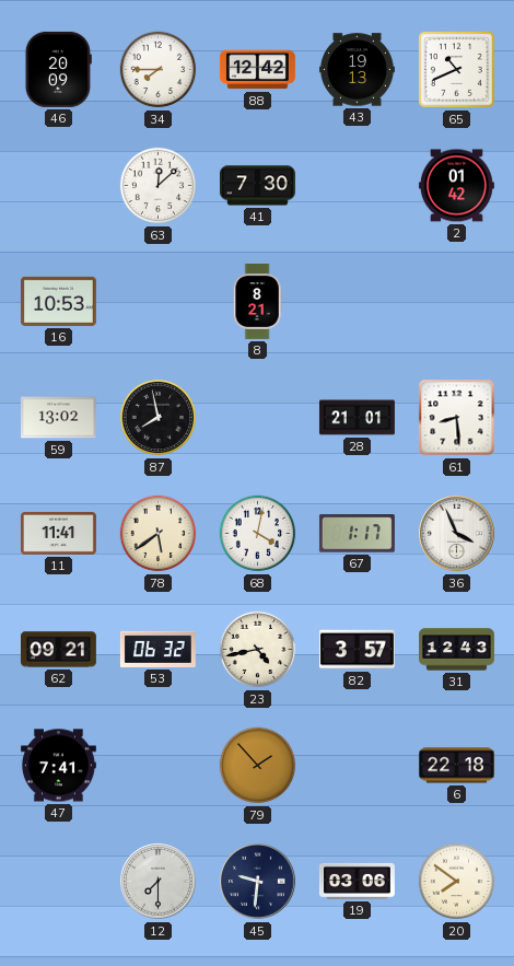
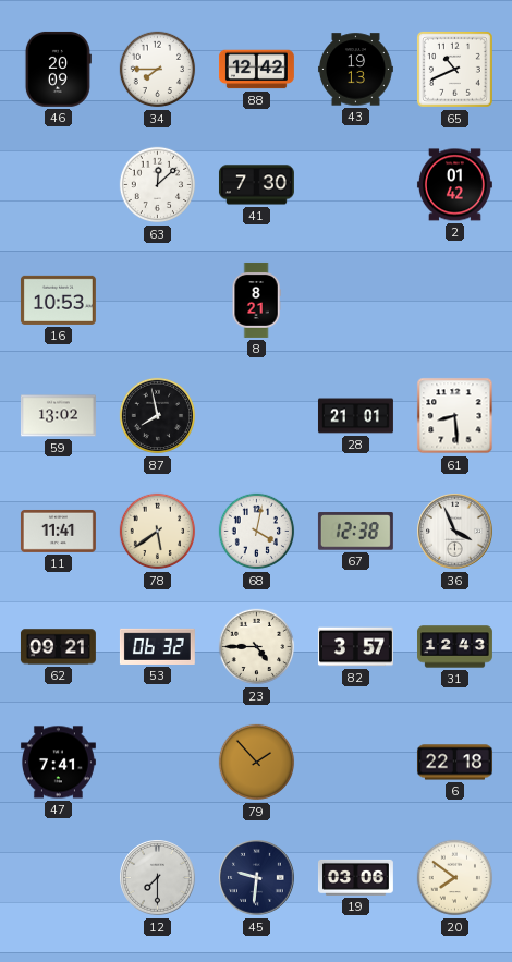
67: 1:17 -> 12:38
23: 4:43 -> 4:45
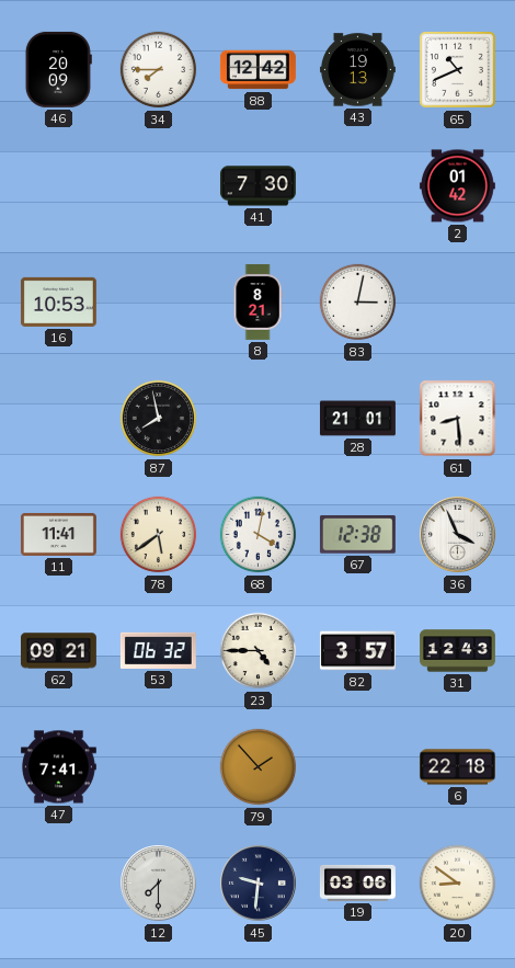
63: 12:08 -> none
83: none -> 3:02
59: 13:02 -> none
20: 7:51 -> 8:51
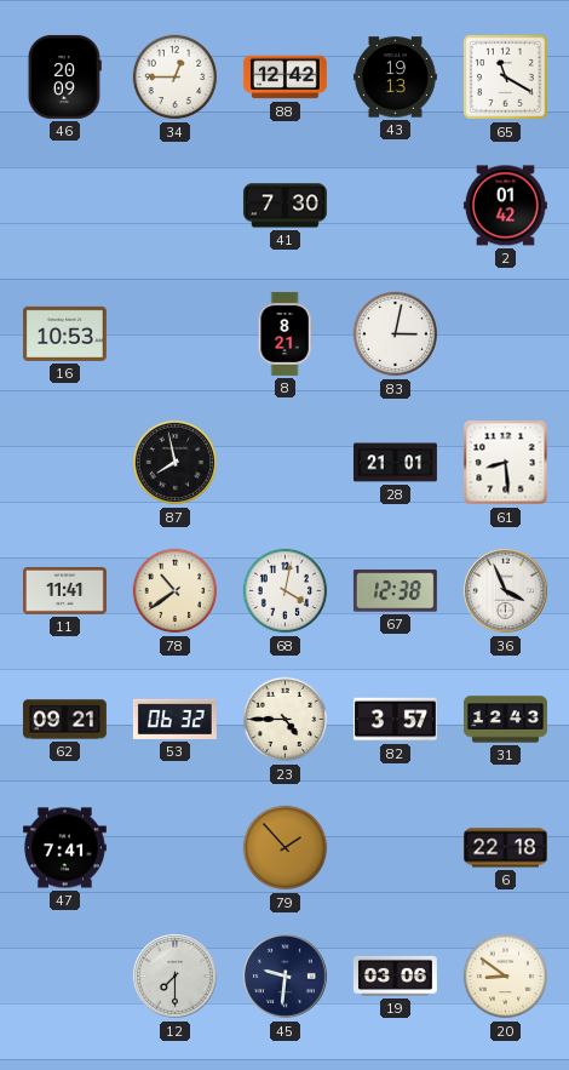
34: 7:45 -> 12:45
65: 10:41 -> 11:20
78: 5:39 -> 10:39
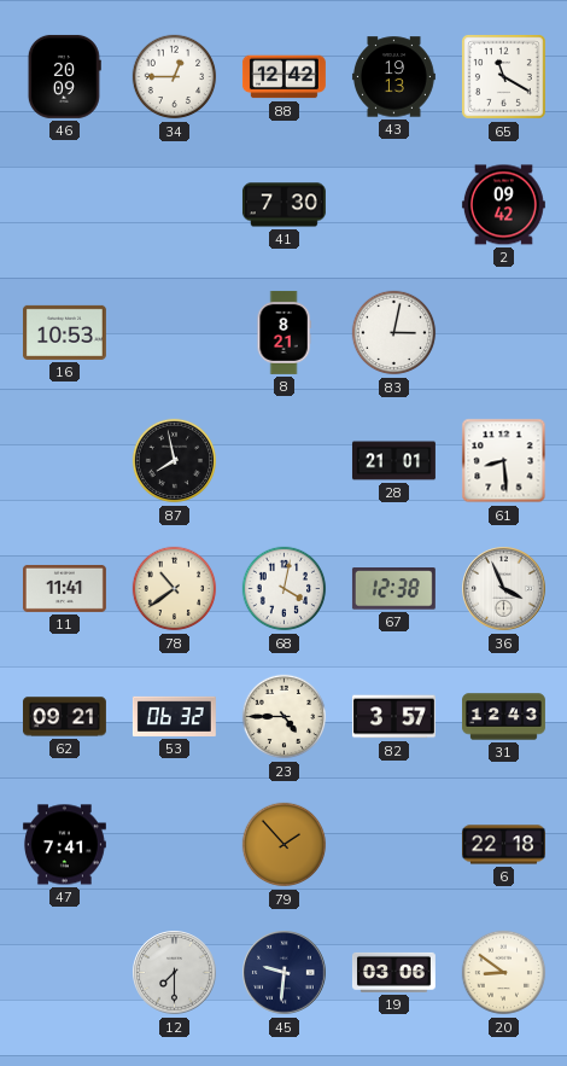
2: 01:42 -> 09:42
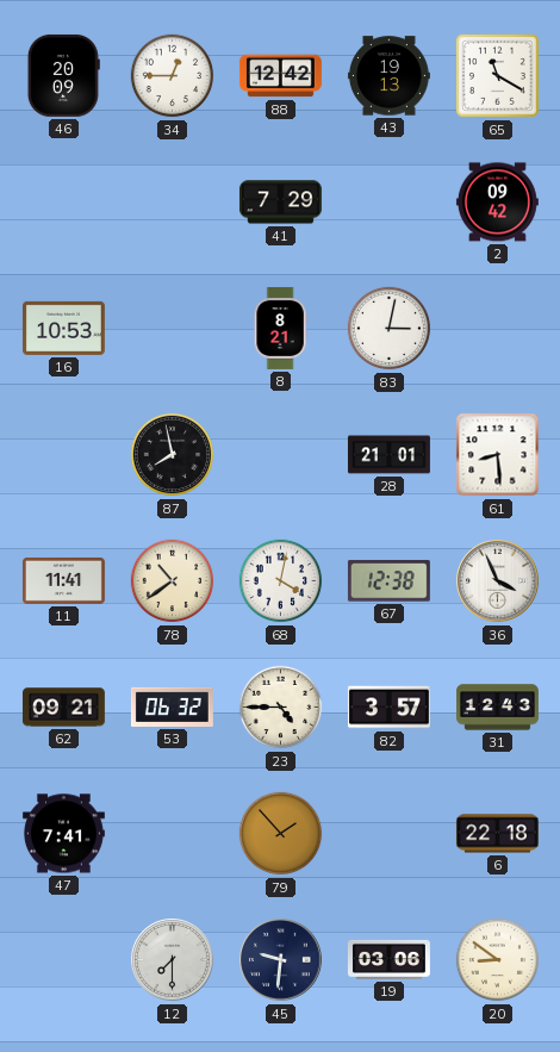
41: 7:30 -> 7:29
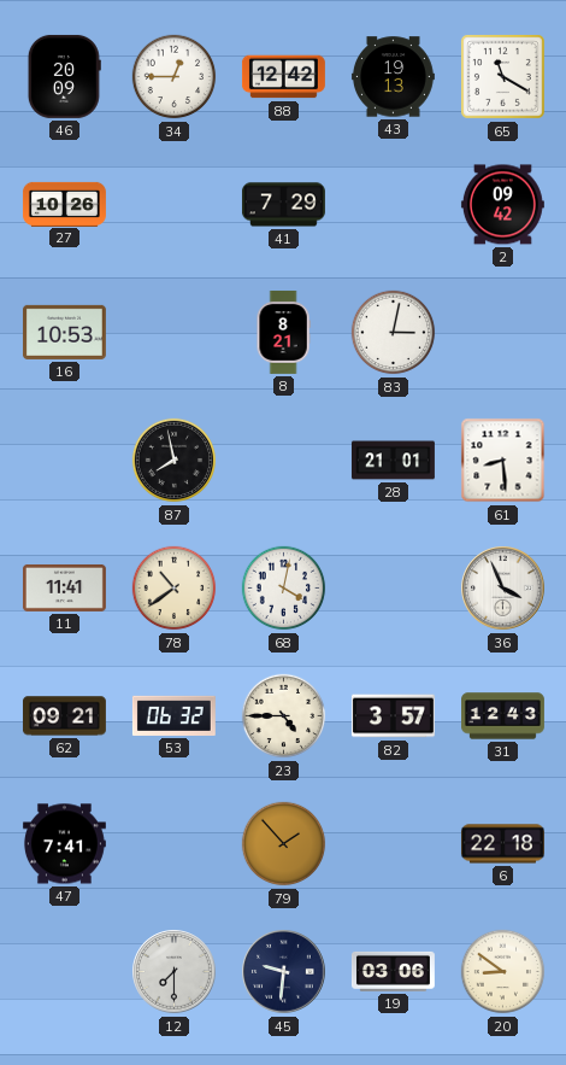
27: none -> 10:26
67: 12:38 -> none
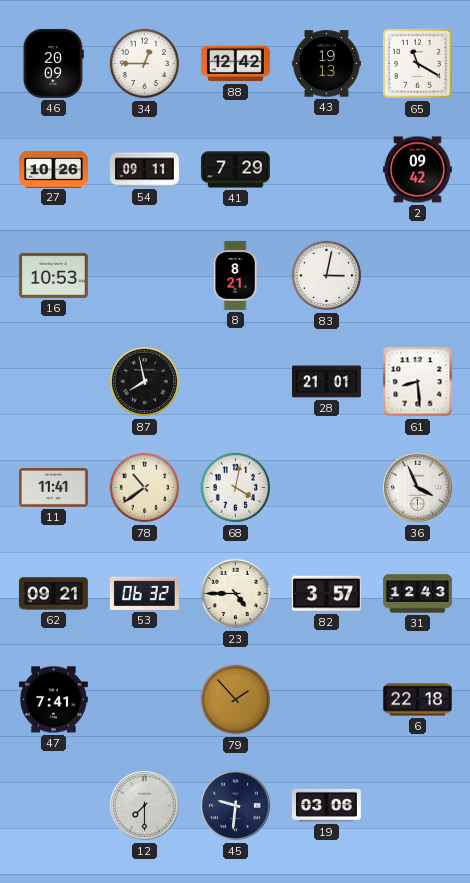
54: none -> 09:11
20: 8:51 -> none
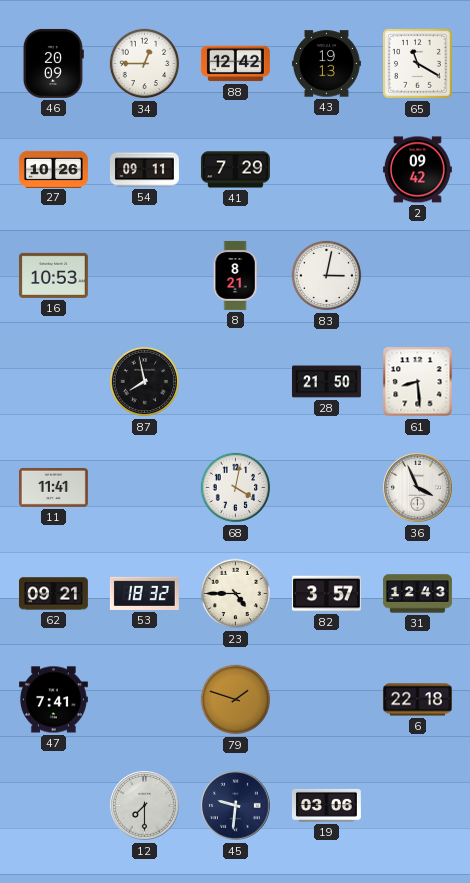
28: 21:01 -> 21:50
78: 10:39 -> none
53: 06:32 -> 18:32
79: 1:53 -> 1:48
